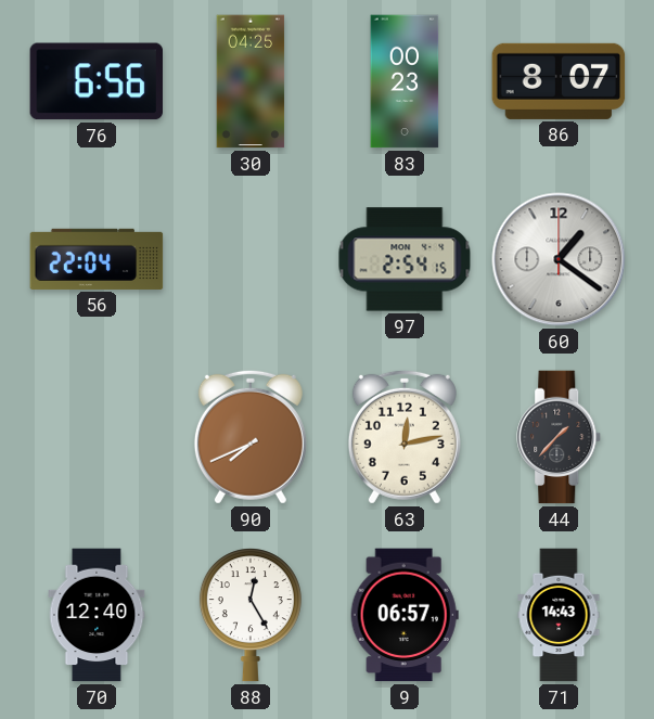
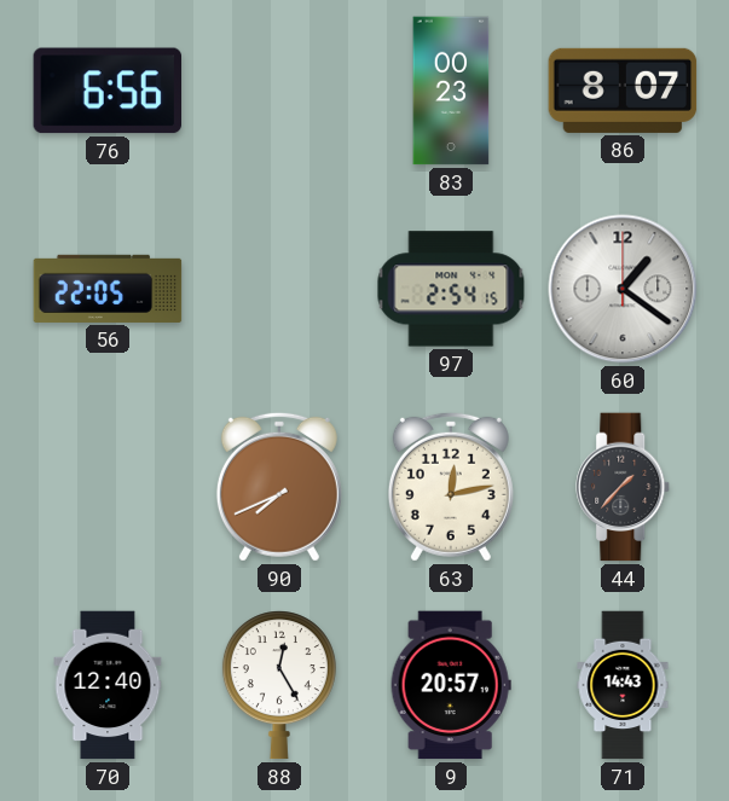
30: 04:25 -> none
56: 22:04 -> 22:05
9: 06:57 -> 20:57
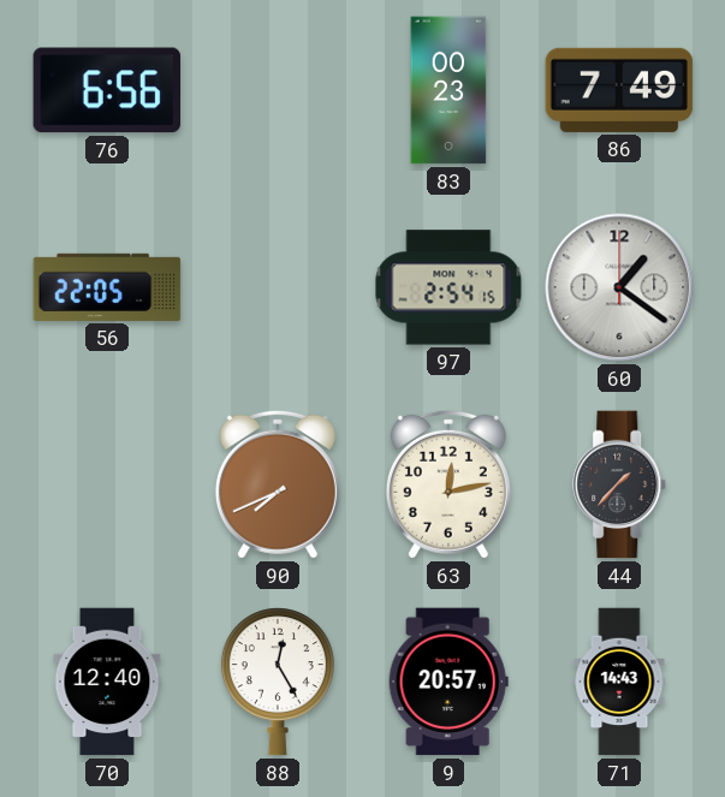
86: 8:07 -> 7:49
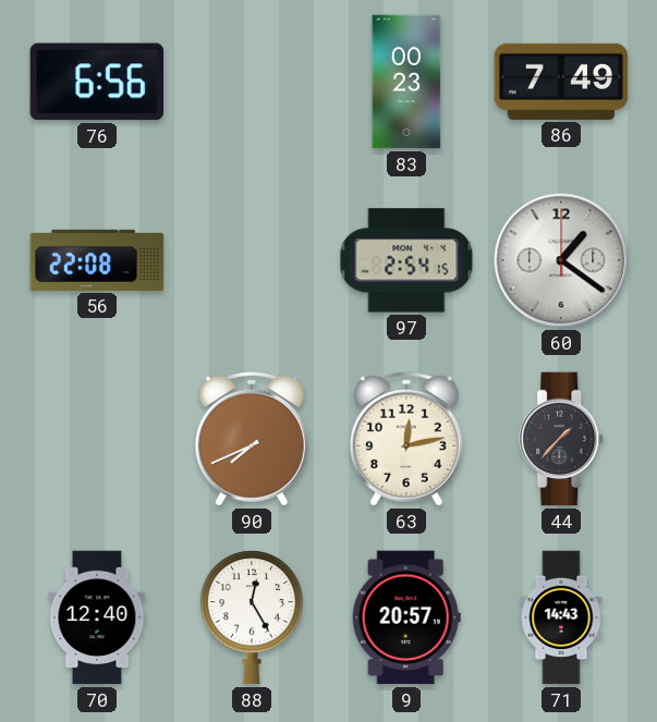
56: 22:05 -> 22:08
